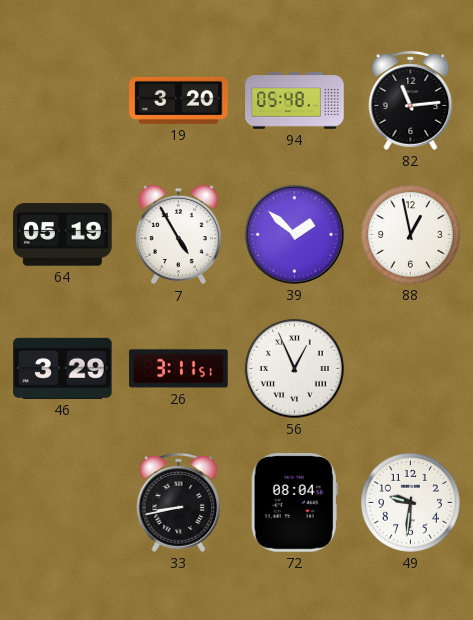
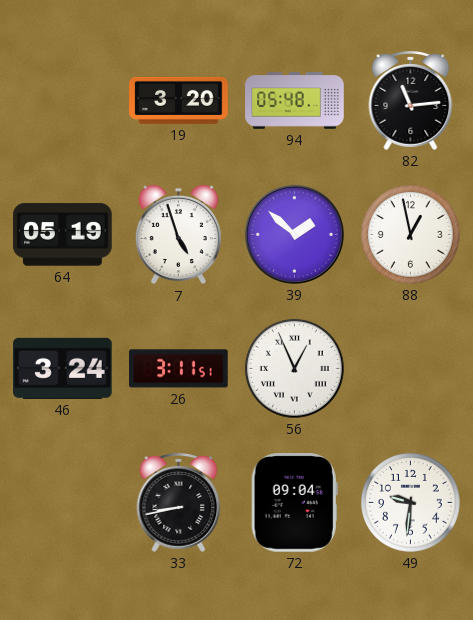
7: 4:55 -> 4:57
46: 3:29 -> 3:24
72: 08:04 -> 09:04
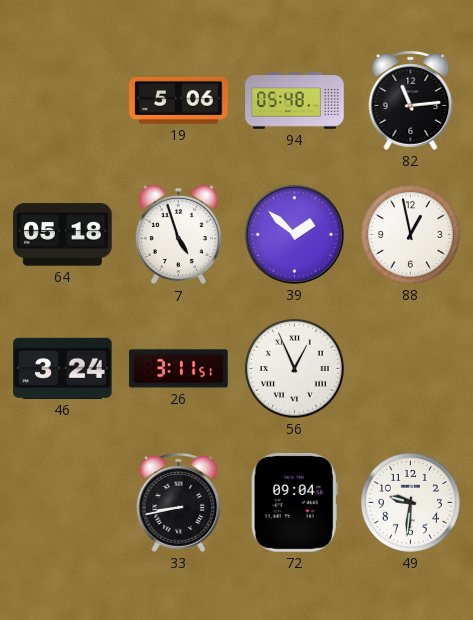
19: 3:20 -> 5:06
64: 05:19 -> 05:18
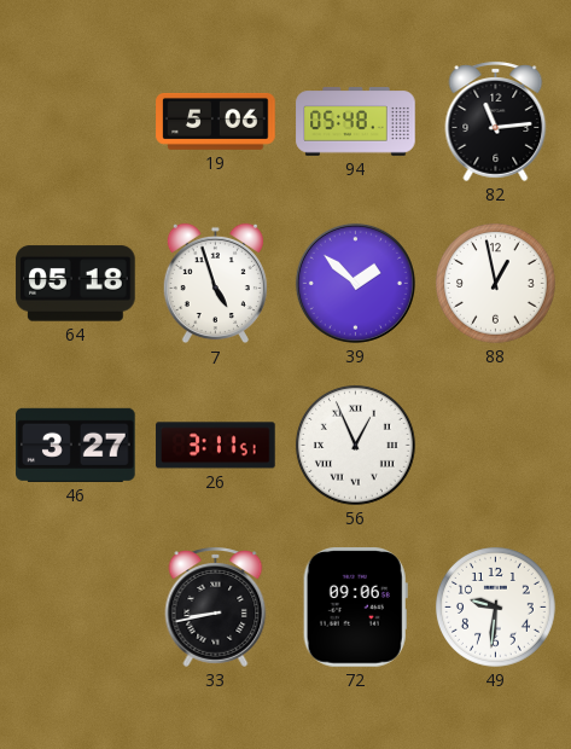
46: 3:24 -> 3:27
72: 09:04 -> 09:06
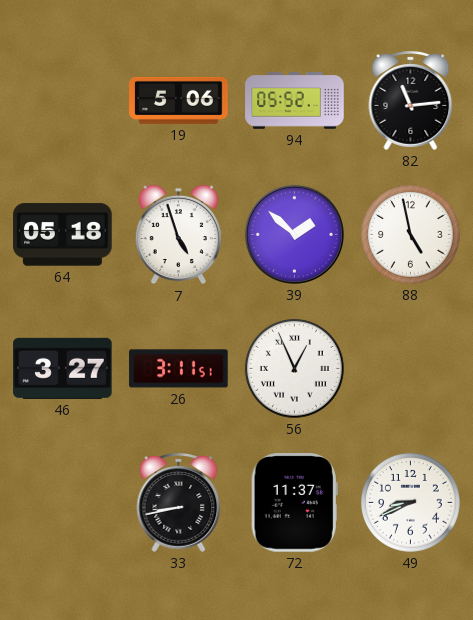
94: 05:48 -> 05:52
88: 12:58 -> 4:58
72: 09:06 -> 11:37
49: 9:31 -> 8:41
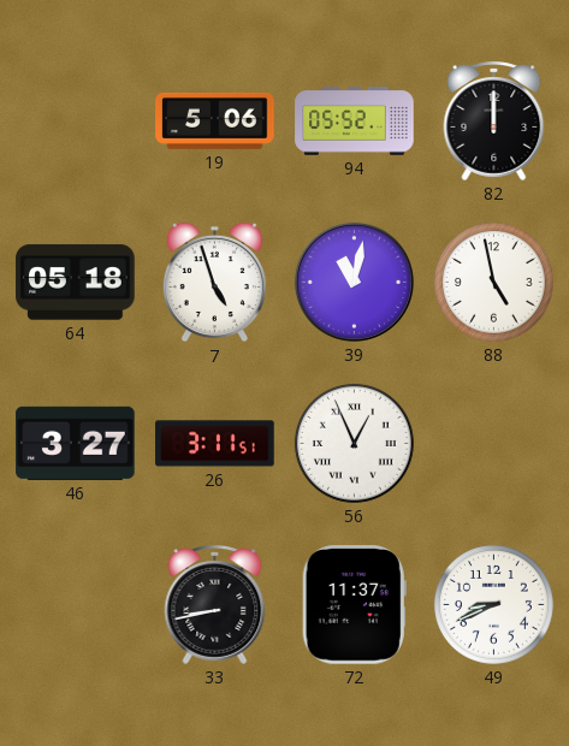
82: 11:14 -> 12:00
39: 1:52 -> 11:02
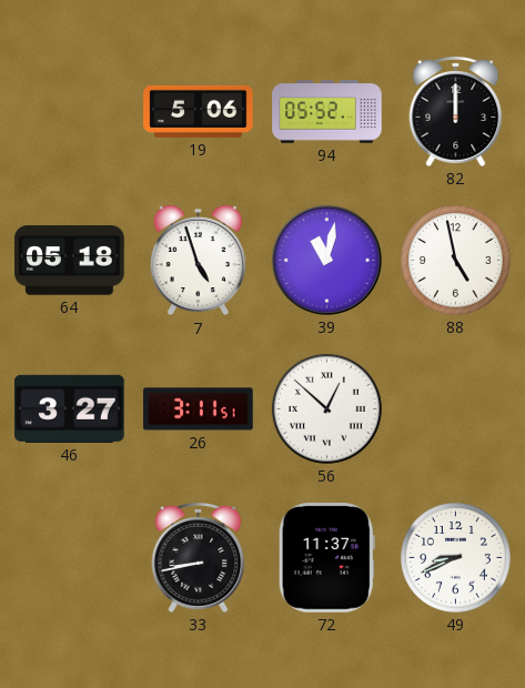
56: 12:56 -> 12:52
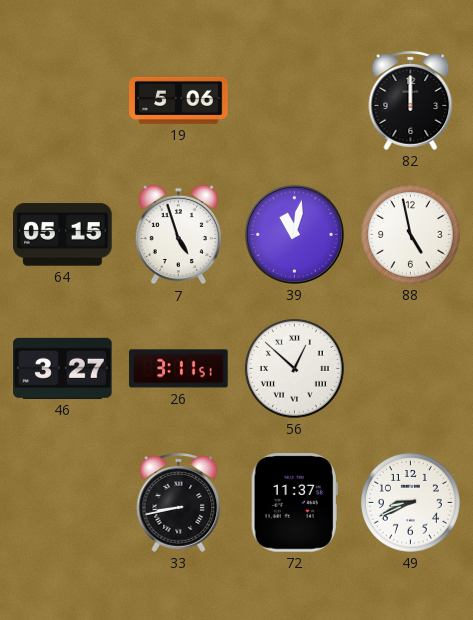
94: 05:52 -> none
64: 05:18 -> 05:15
